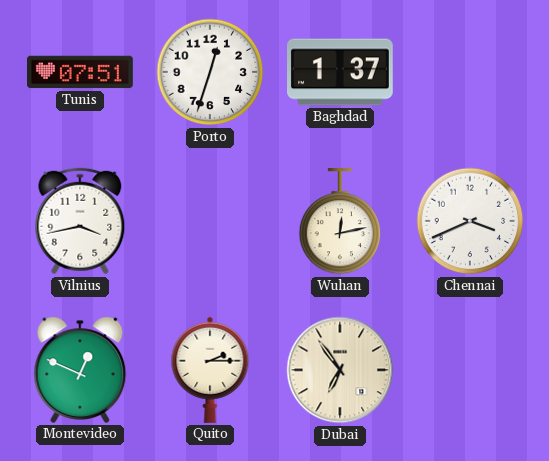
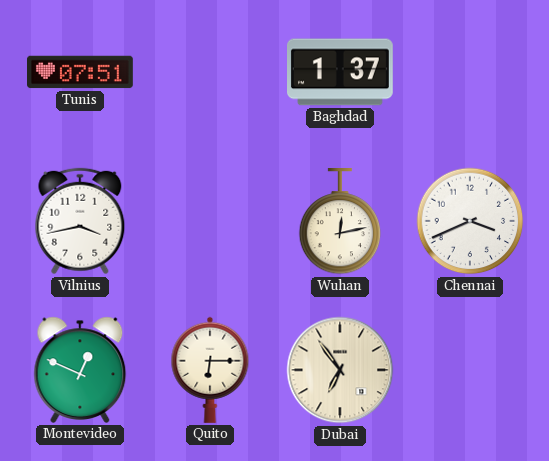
Porto: 12:33 -> none
Quito: 2:15 -> 6:15
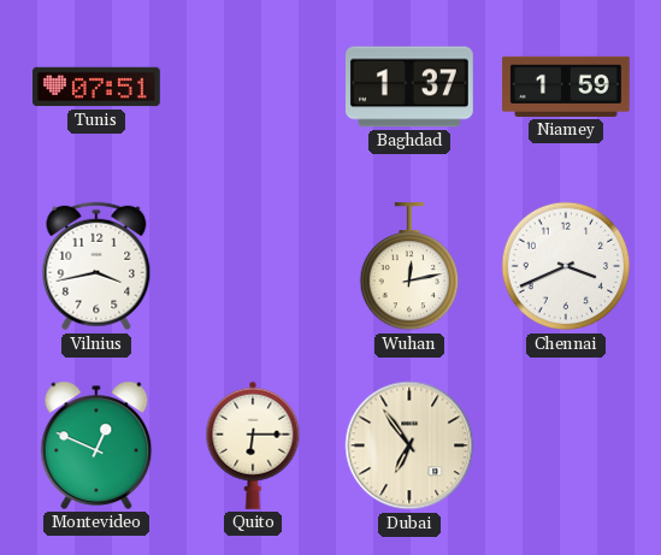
Niamey: none -> 1:59
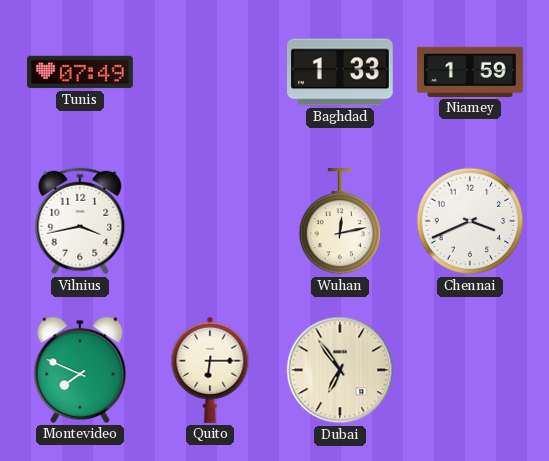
Tunis: 07:51 -> 07:49
Baghdad: 1:37 -> 1:33
Montevideo: 12:49 -> 7:49
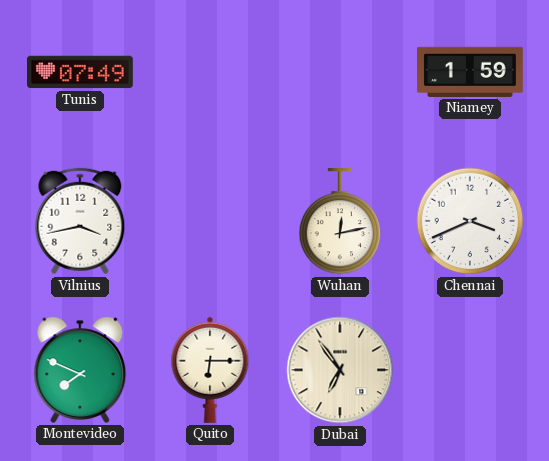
Baghdad: 1:33 -> none
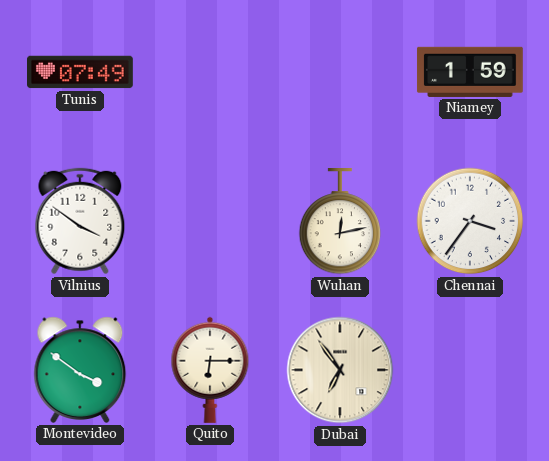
Vilnius: 3:43 -> 3:51
Chennai: 3:41 -> 3:36
Montevideo: 7:49 -> 3:51
